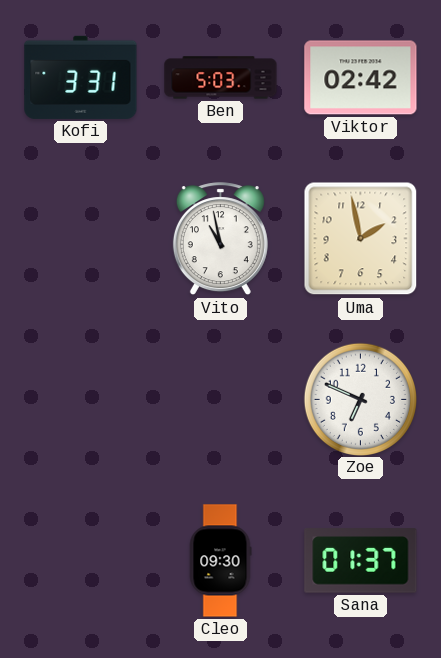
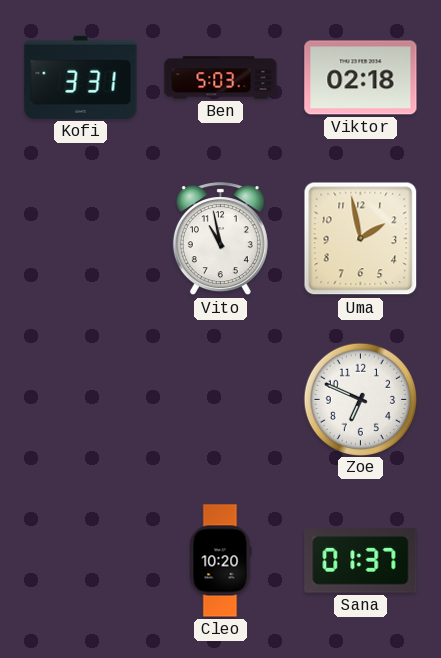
Viktor: 02:42 -> 02:18
Cleo: 09:30 -> 10:20
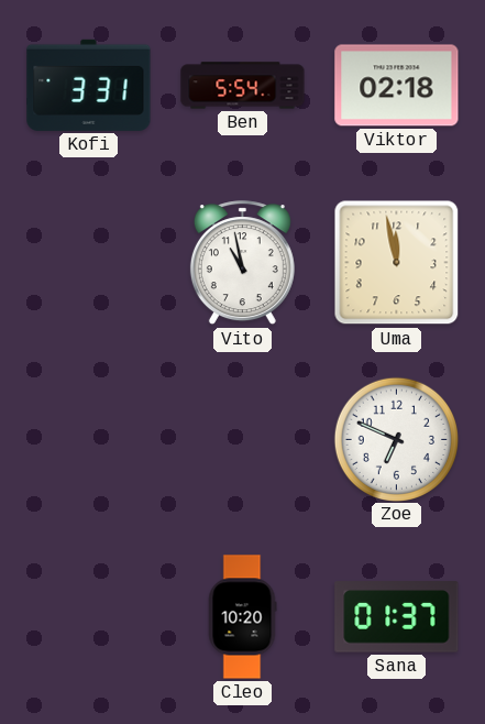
Ben: 5:03 -> 5:54
Uma: 1:58 -> 11:58
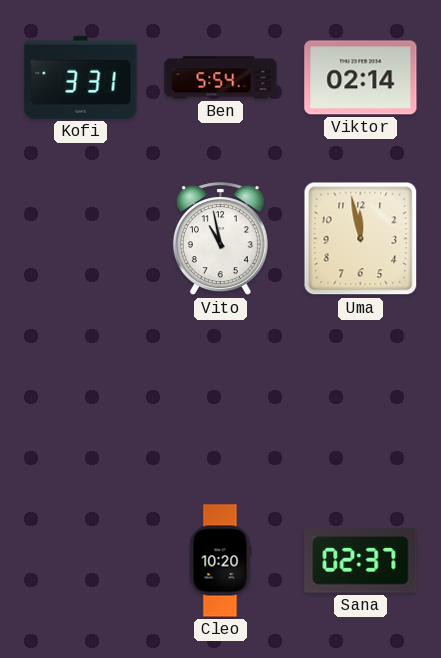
Viktor: 02:18 -> 02:14
Zoe: 6:49 -> none
Sana: 01:37 -> 02:37
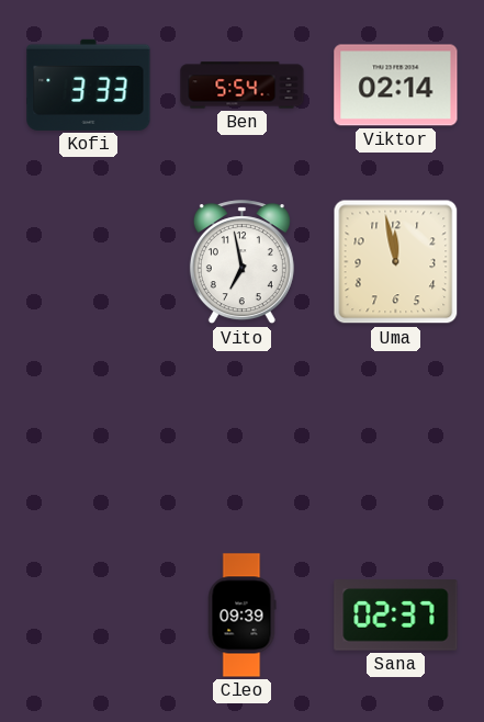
Kofi: 3:31 -> 3:33
Vito: 10:58 -> 6:58
Cleo: 10:20 -> 09:39
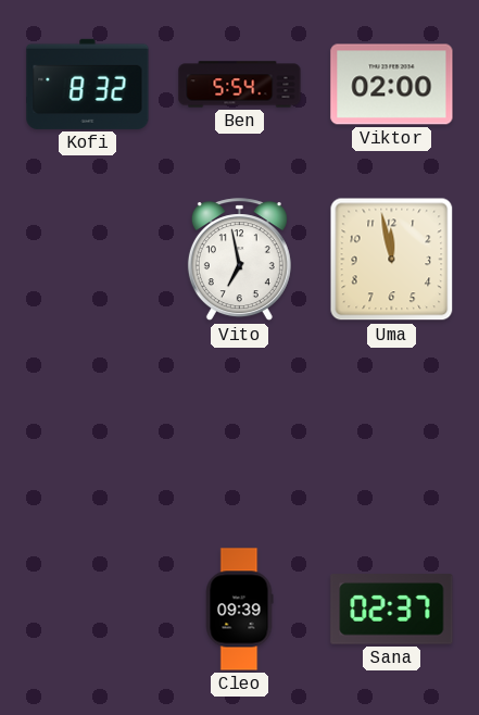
Kofi: 3:33 -> 8:32
Viktor: 02:14 -> 02:00
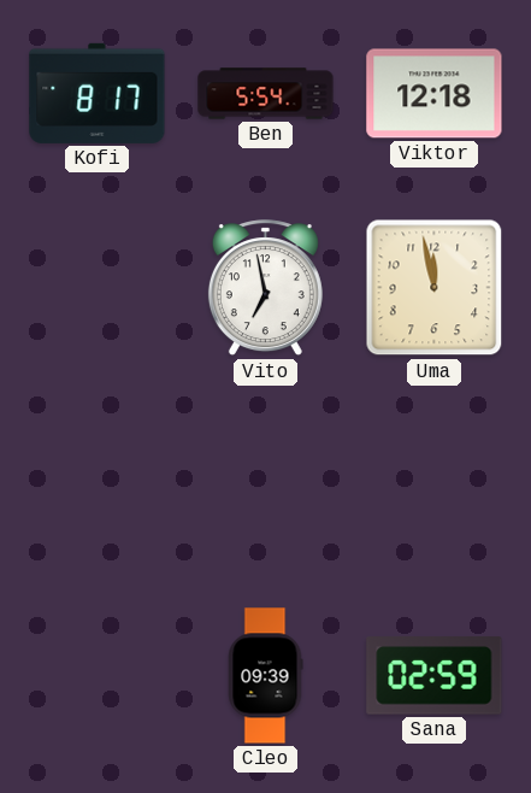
Kofi: 8:32 -> 8:17
Viktor: 02:00 -> 12:18
Sana: 02:37 -> 02:59
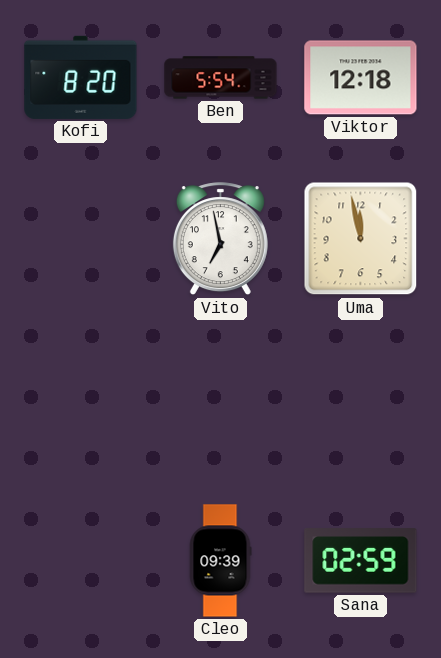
Kofi: 8:17 -> 8:20
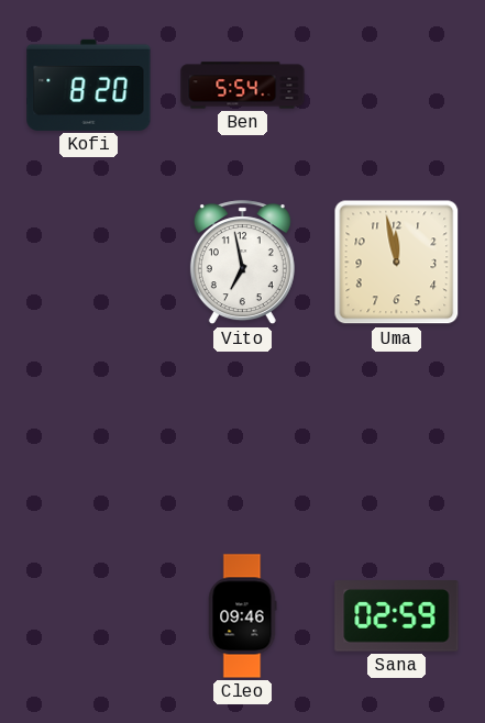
Viktor: 12:18 -> none
Cleo: 09:39 -> 09:46
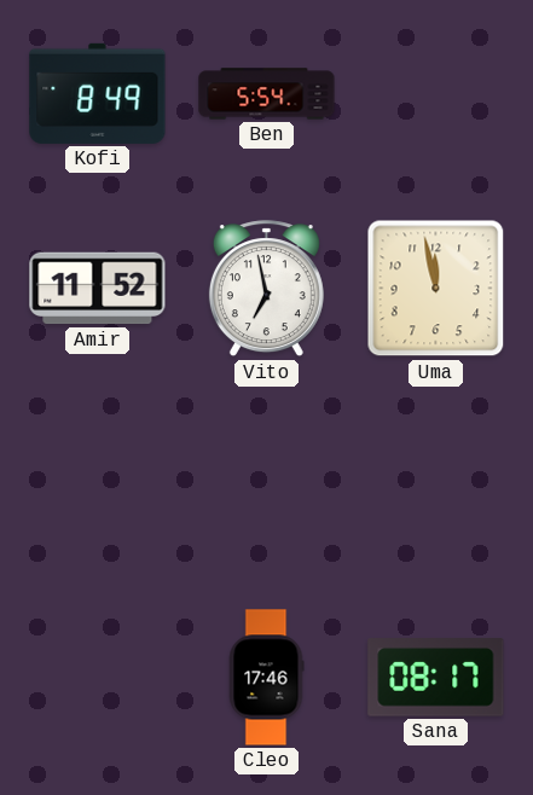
Kofi: 8:20 -> 8:49
Amir: none -> 11:52
Cleo: 09:46 -> 17:46
Sana: 02:59 -> 08:17
